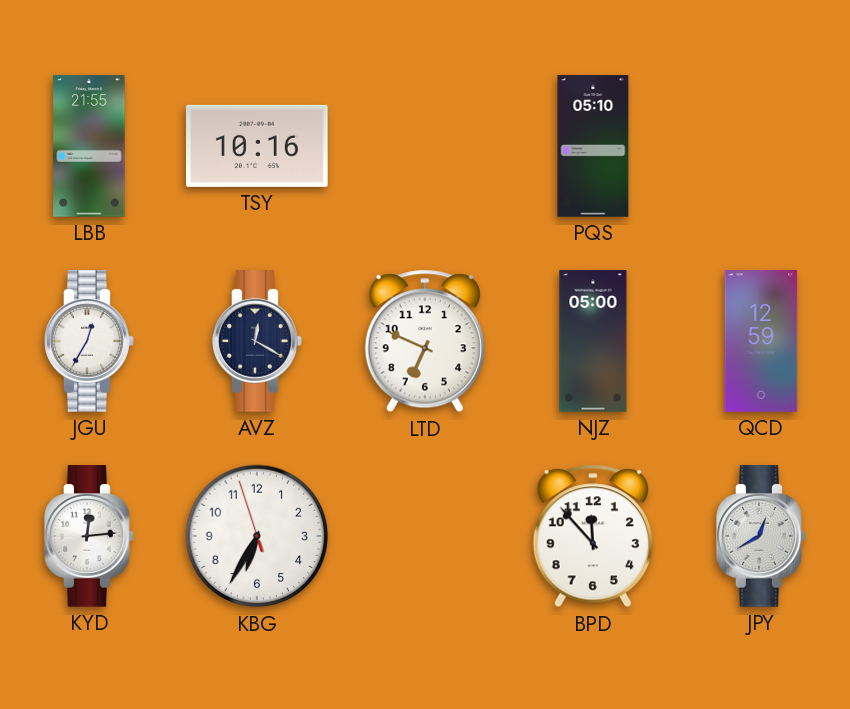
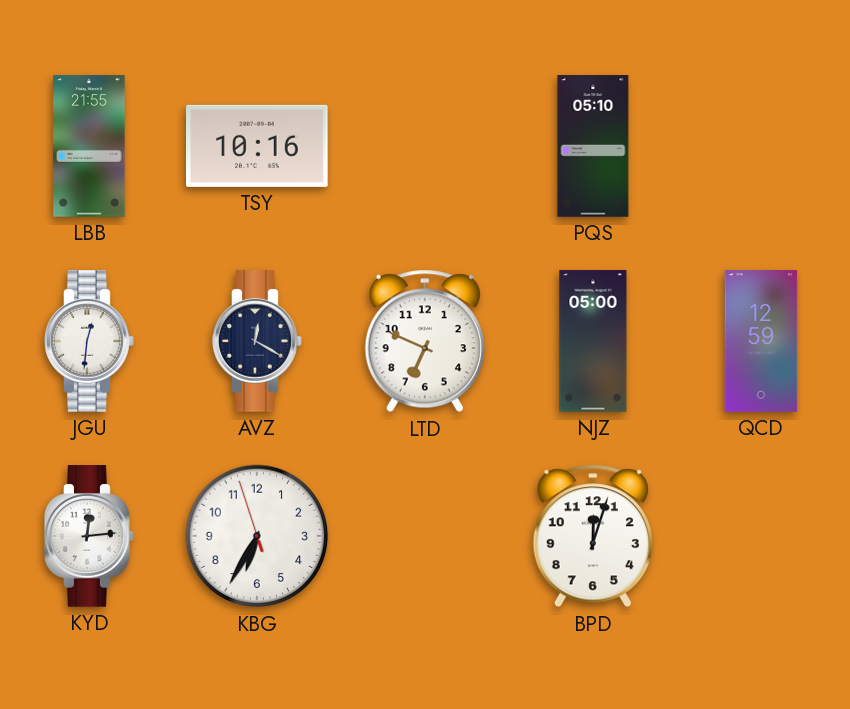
JGU: 12:35 -> 12:31
BPD: 11:53 -> 12:03
JPY: 12:40 -> none
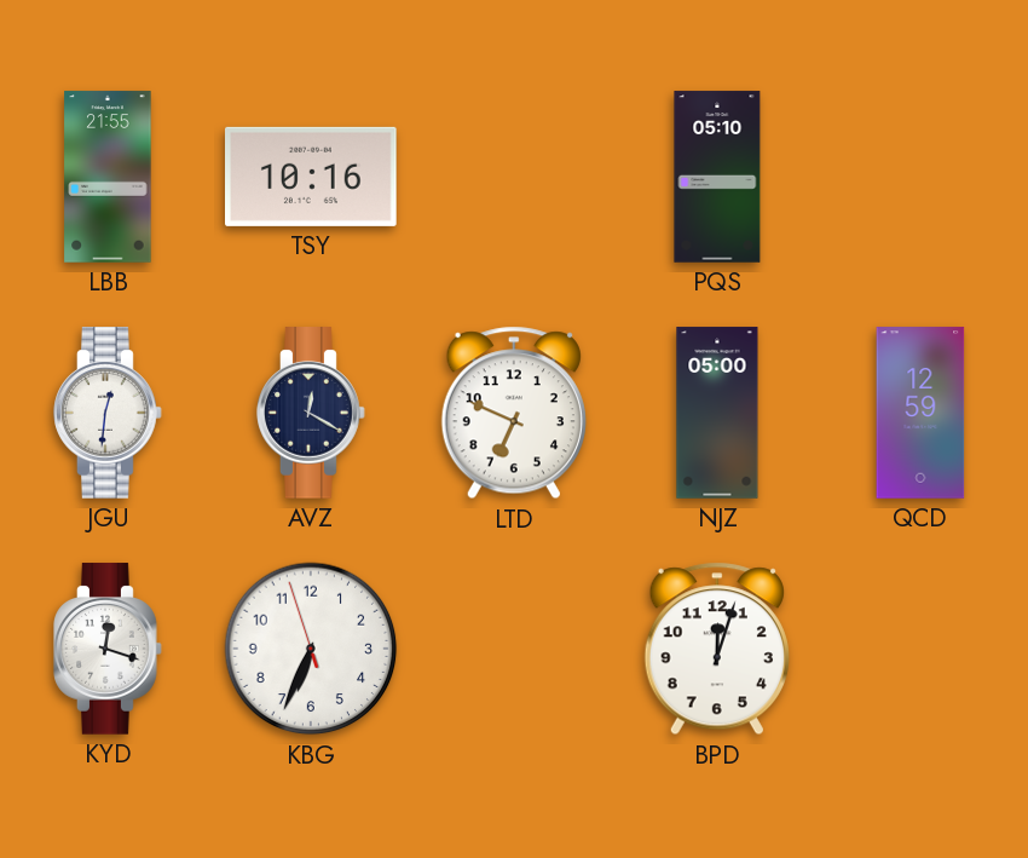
KYD: 12:14 -> 12:18
KBG: 6:34 -> 6:33
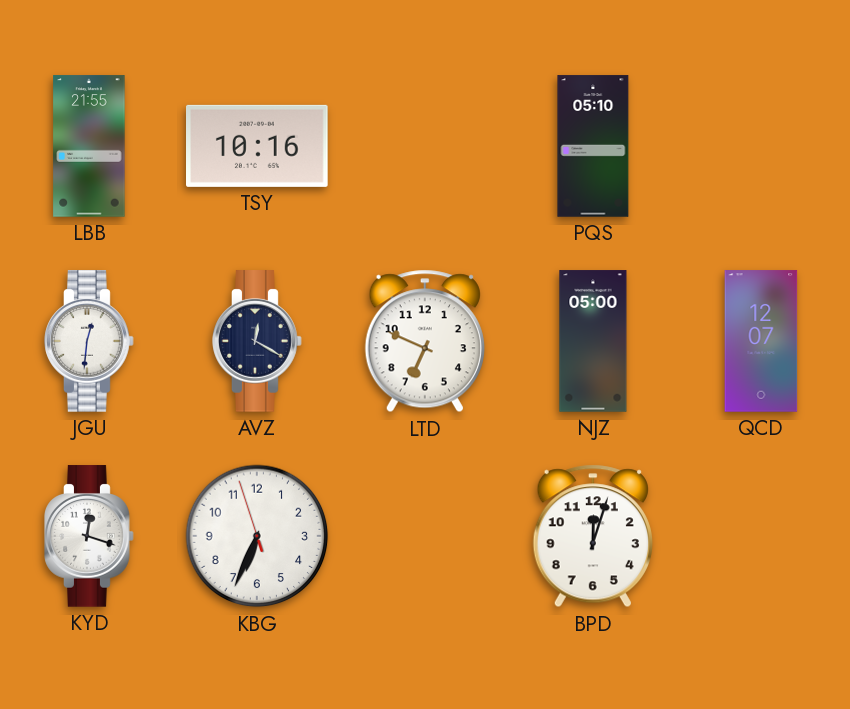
QCD: 12:59 -> 12:07
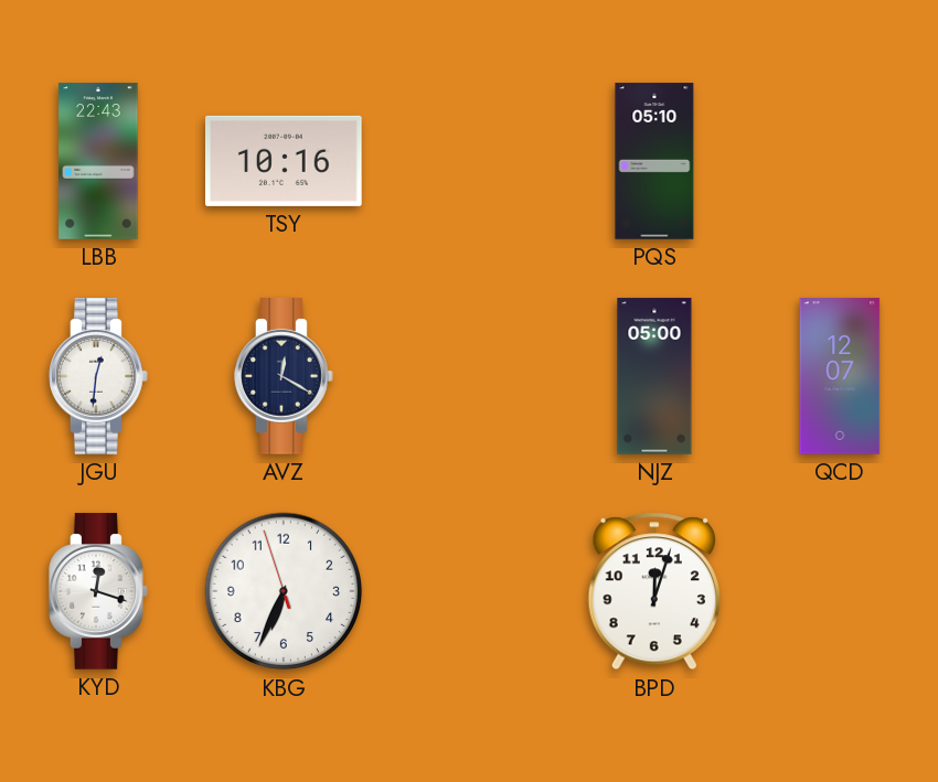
LBB: 21:55 -> 22:43
LTD: 6:49 -> none
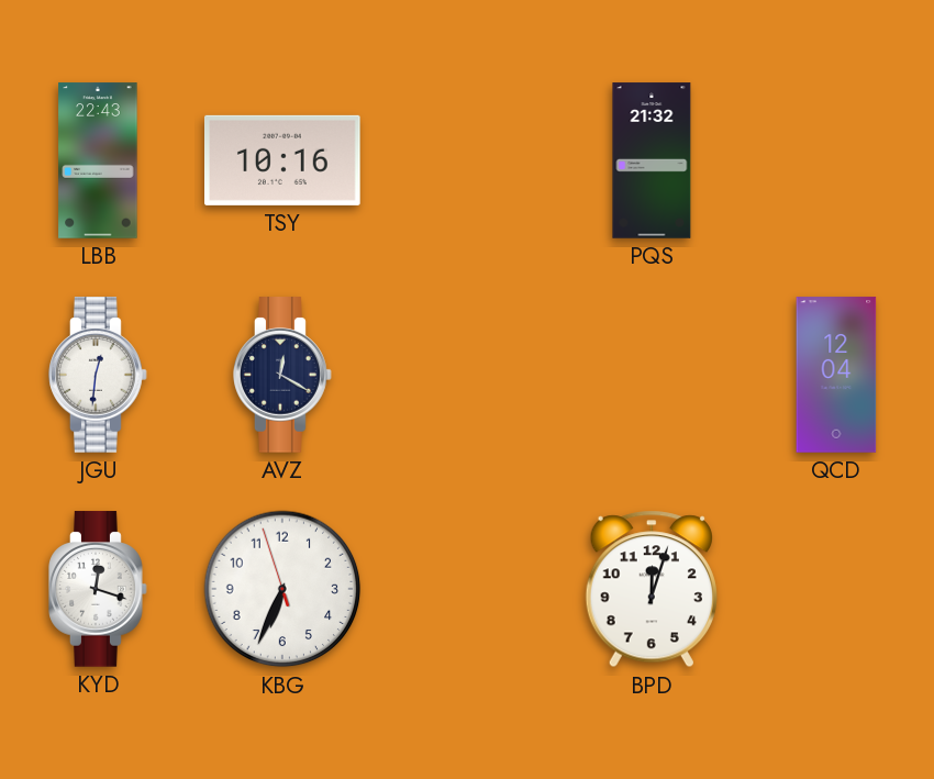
PQS: 05:10 -> 21:32
NJZ: 05:00 -> none
QCD: 12:07 -> 12:04
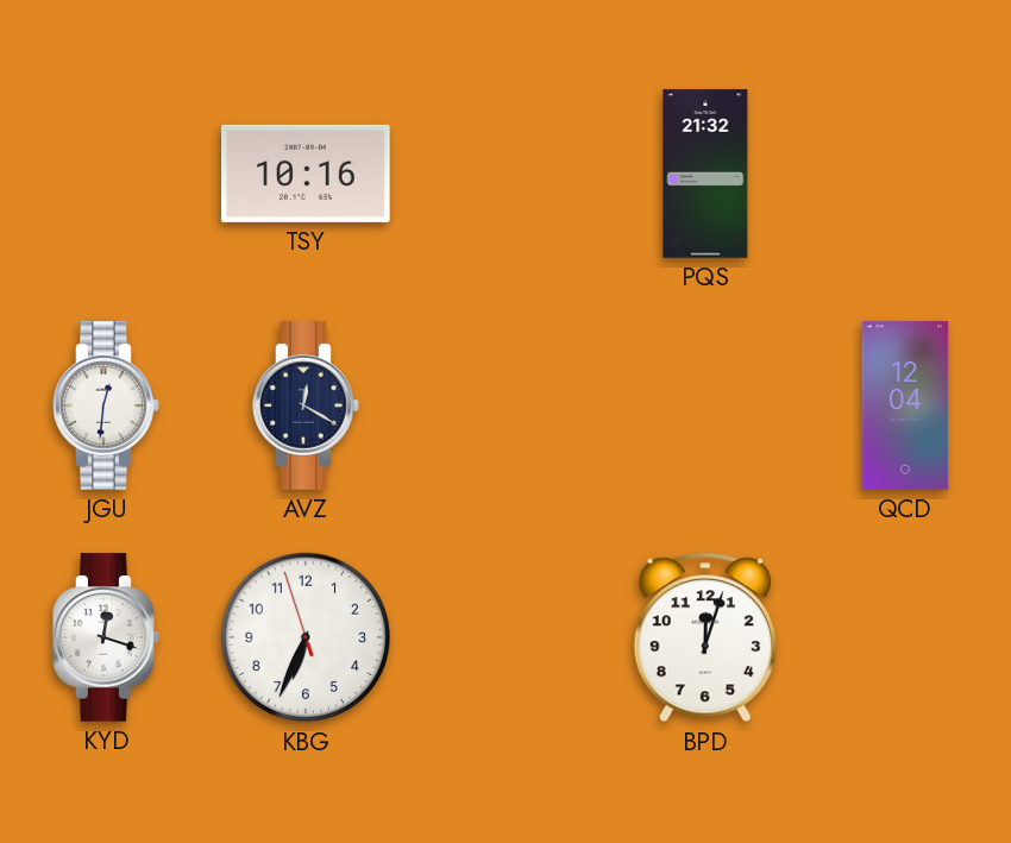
LBB: 22:43 -> none
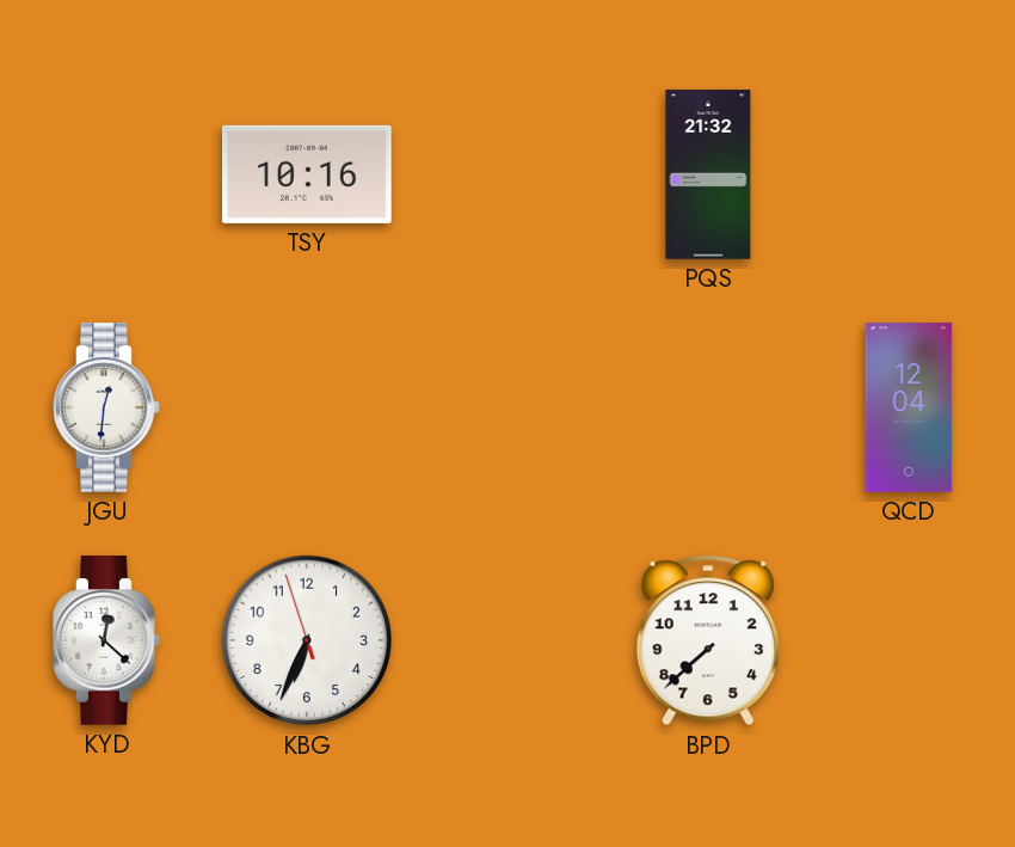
AVZ: 12:20 -> none
KYD: 12:18 -> 12:22
BPD: 12:03 -> 7:38
